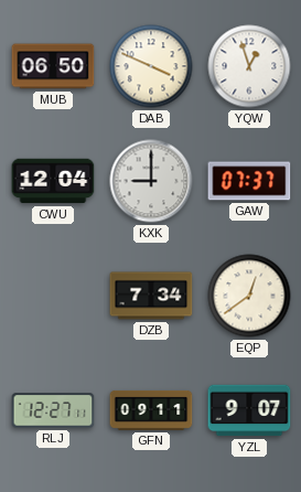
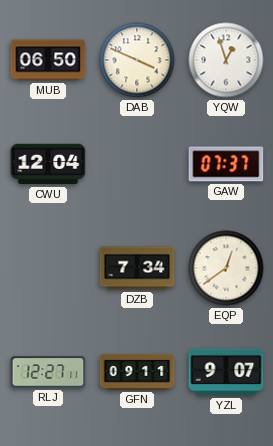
KXK: 9:00 -> none
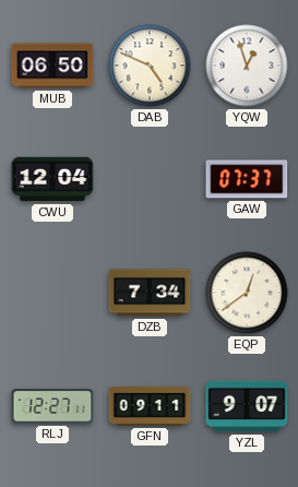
DAB: 3:49 -> 4:49
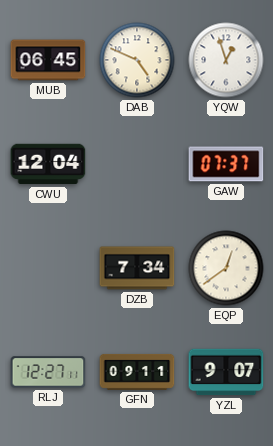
MUB: 06:50 -> 06:45
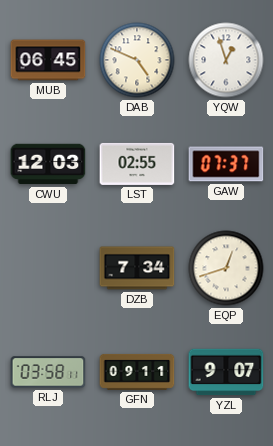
CWU: 12:04 -> 12:03
LST: none -> 02:55
EQP: 12:39 -> 12:42
RLJ: 12:27 -> 03:58
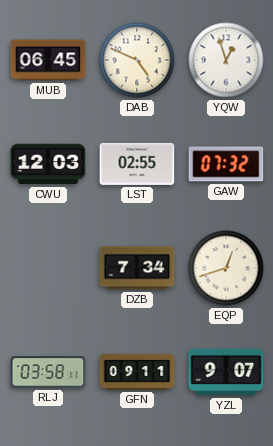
GAW: 07:37 -> 07:32
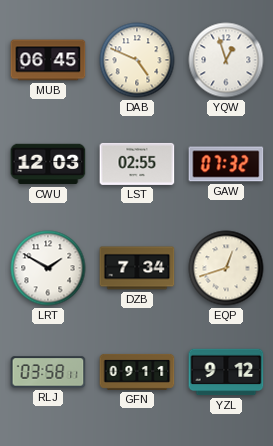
LRT: none -> 1:50
YZL: 9:07 -> 9:12
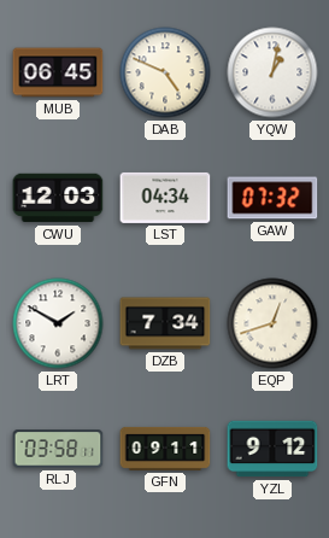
YQW: 12:57 -> 1:02
LST: 02:55 -> 04:34
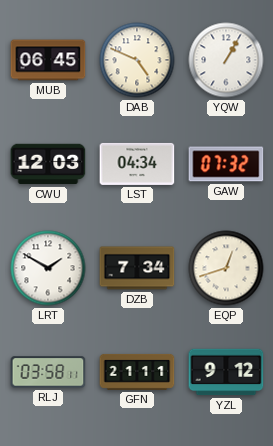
YQW: 1:02 -> 1:05
GFN: 09:11 -> 21:11
